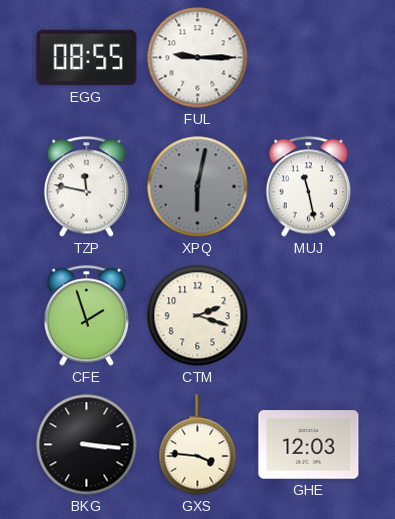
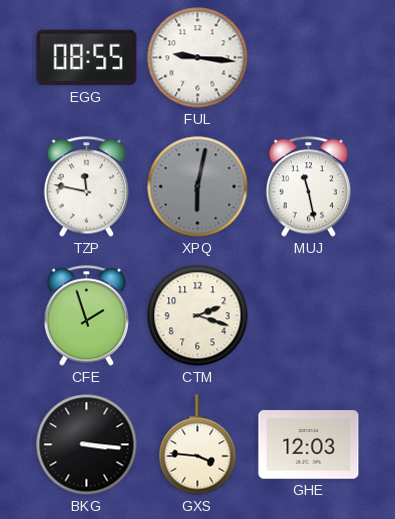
FUL: 9:15 -> 9:16
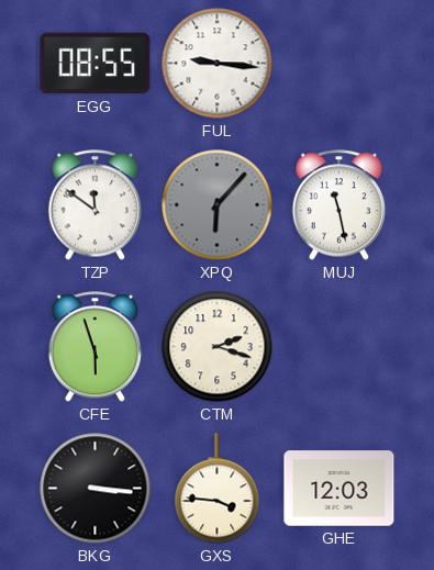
TZP: 11:47 -> 11:51
XPQ: 6:02 -> 6:07
CFE: 1:57 -> 5:57
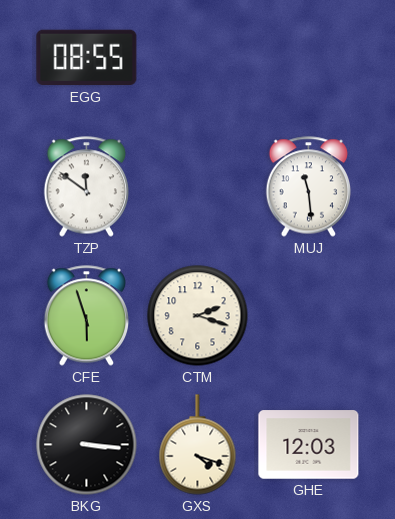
FUL: 9:16 -> none
XPQ: 6:07 -> none
MUJ: 11:28 -> 11:29
GXS: 3:46 -> 4:18
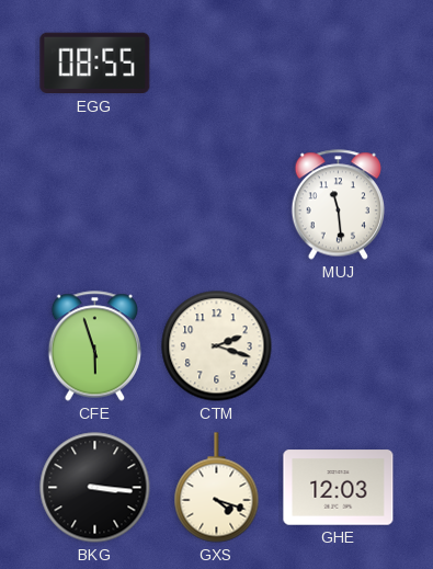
TZP: 11:51 -> none
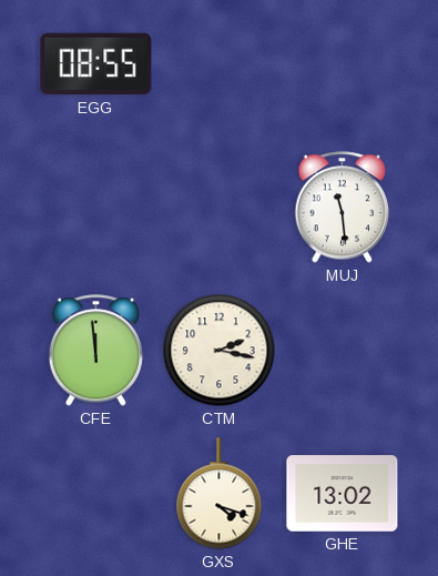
CFE: 5:57 -> 11:59
CTM: 2:18 -> 2:17
BKG: 3:16 -> none
GHE: 12:03 -> 13:02
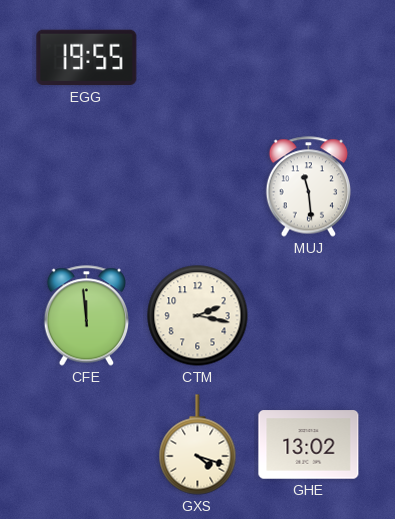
EGG: 08:55 -> 19:55
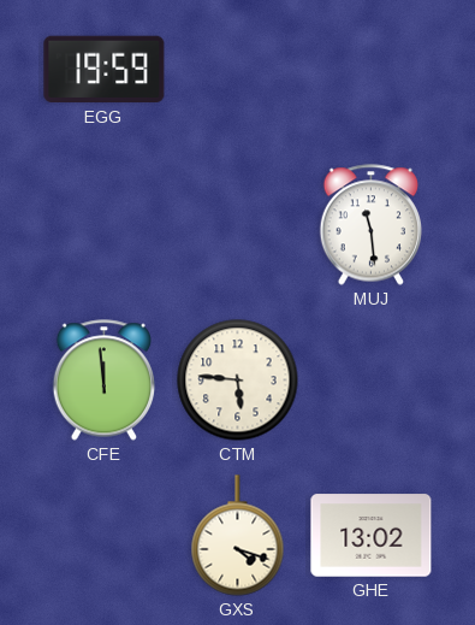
EGG: 19:55 -> 19:59
CTM: 2:17 -> 5:46
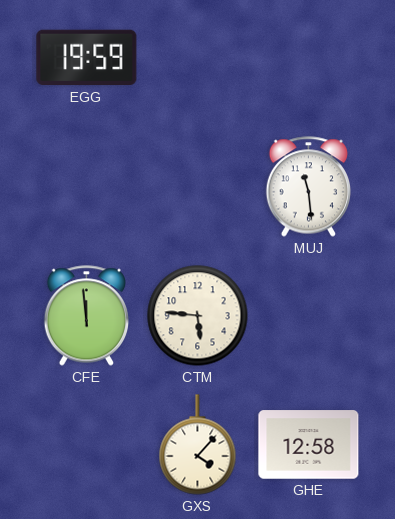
GXS: 4:18 -> 4:07
GHE: 13:02 -> 12:58
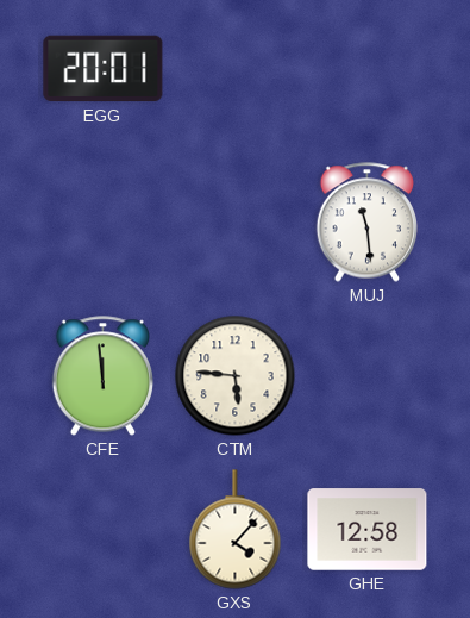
EGG: 19:59 -> 20:01
